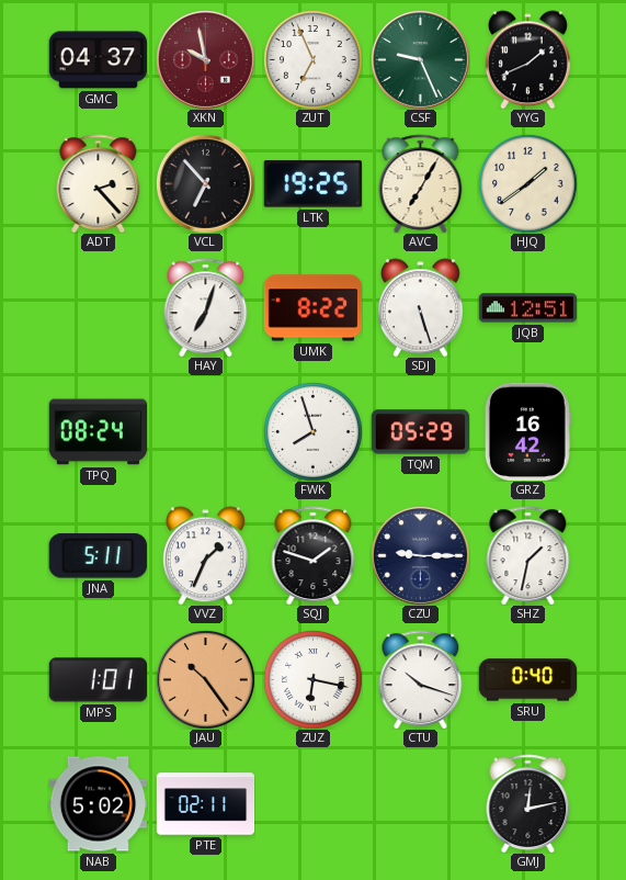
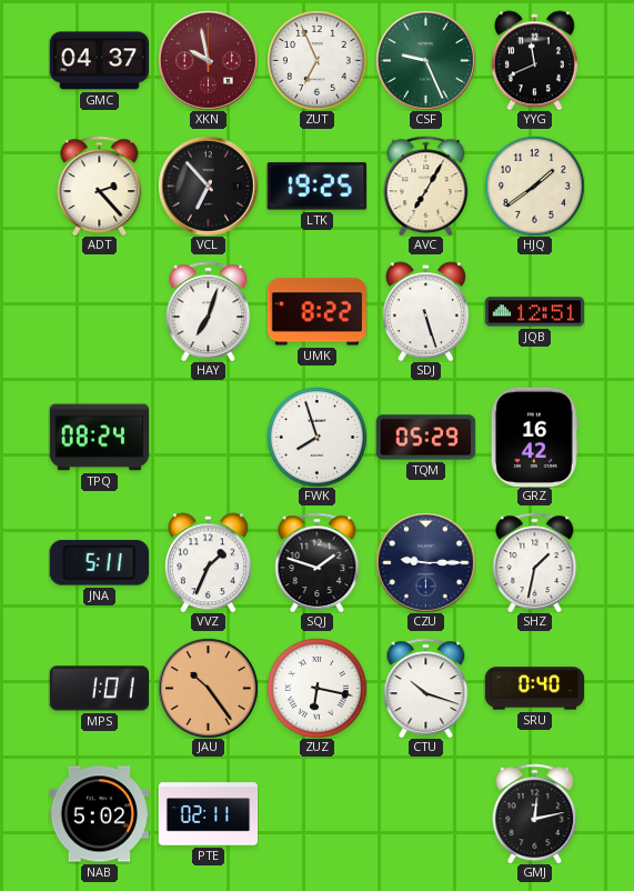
YYG: 1:41 -> 11:41
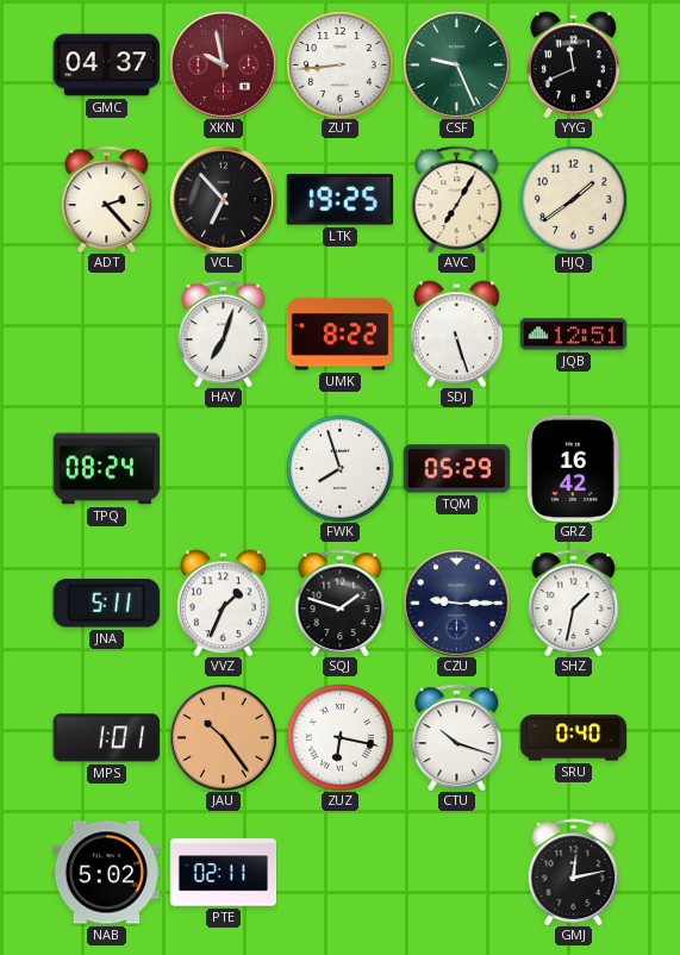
ZUT: 6:56 -> 8:44
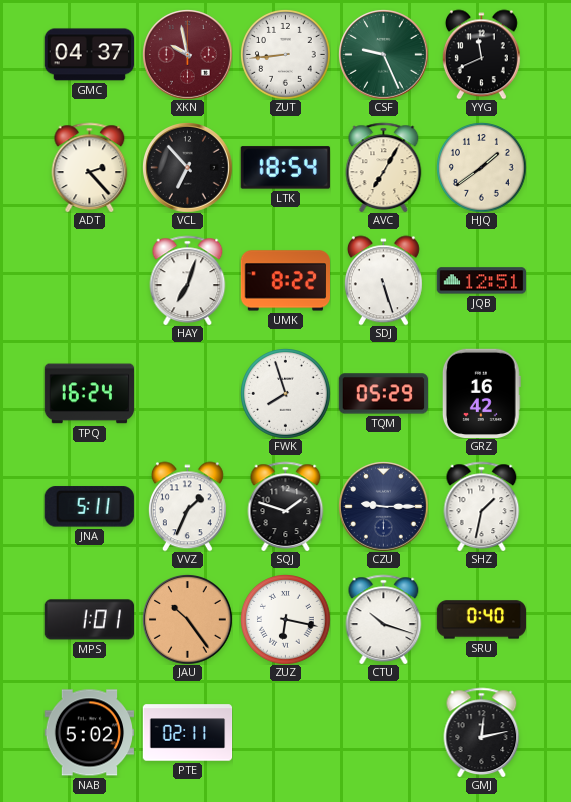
LTK: 19:25 -> 18:54
TPQ: 08:24 -> 16:24
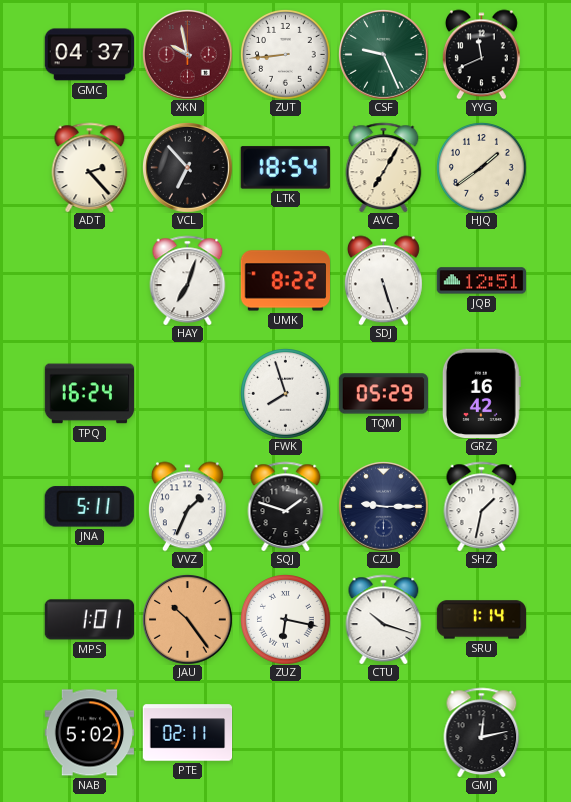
SRU: 0:40 -> 1:14
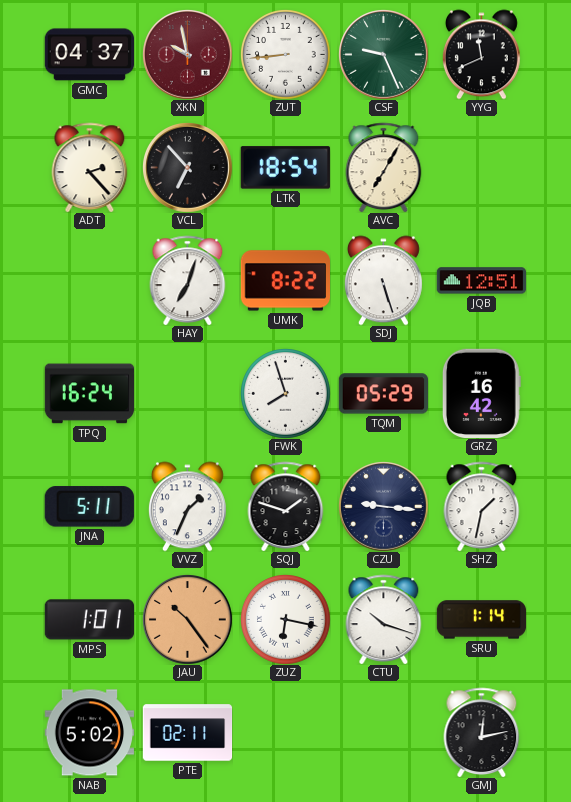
HJQ: 1:39 -> none
CZU: 9:15 -> 9:16
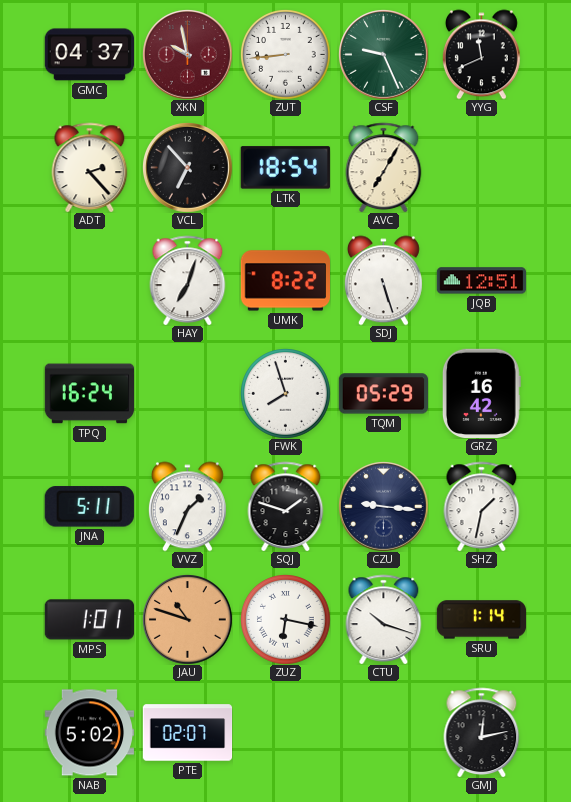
JAU: 10:24 -> 10:48
PTE: 02:11 -> 02:07
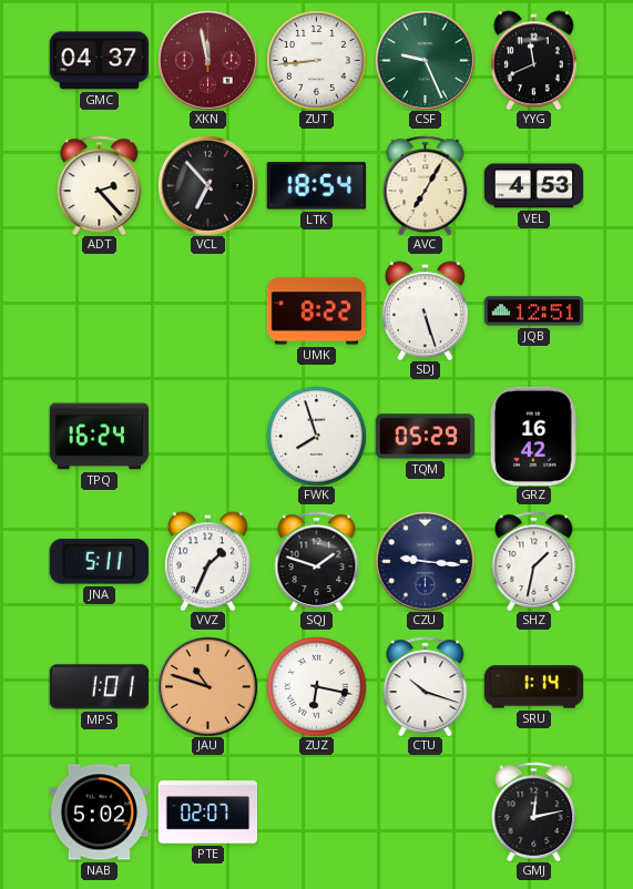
XKN: 9:58 -> 11:58
VEL: none -> 4:53
HAY: 7:03 -> none
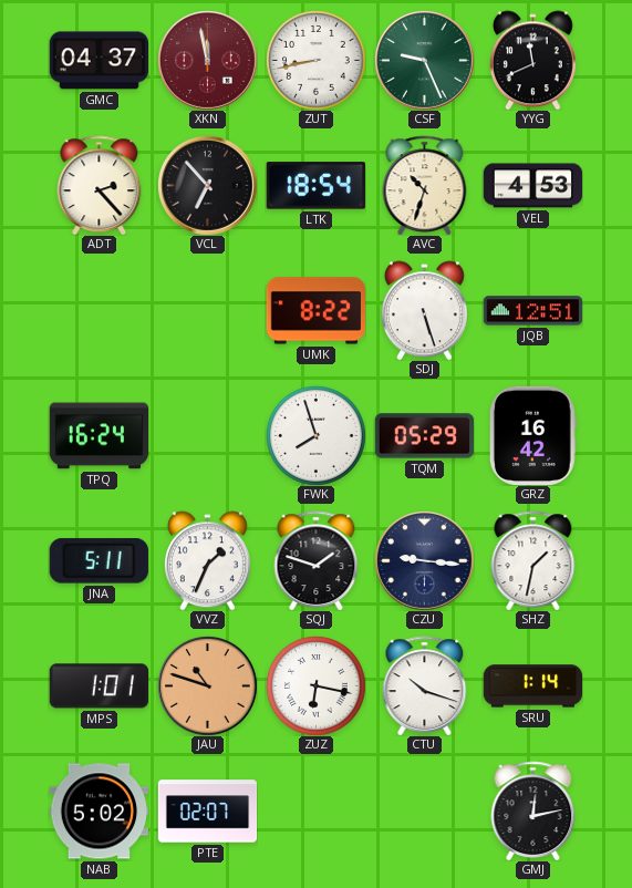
ZUT: 8:44 -> 8:43
AVC: 7:05 -> 10:33
